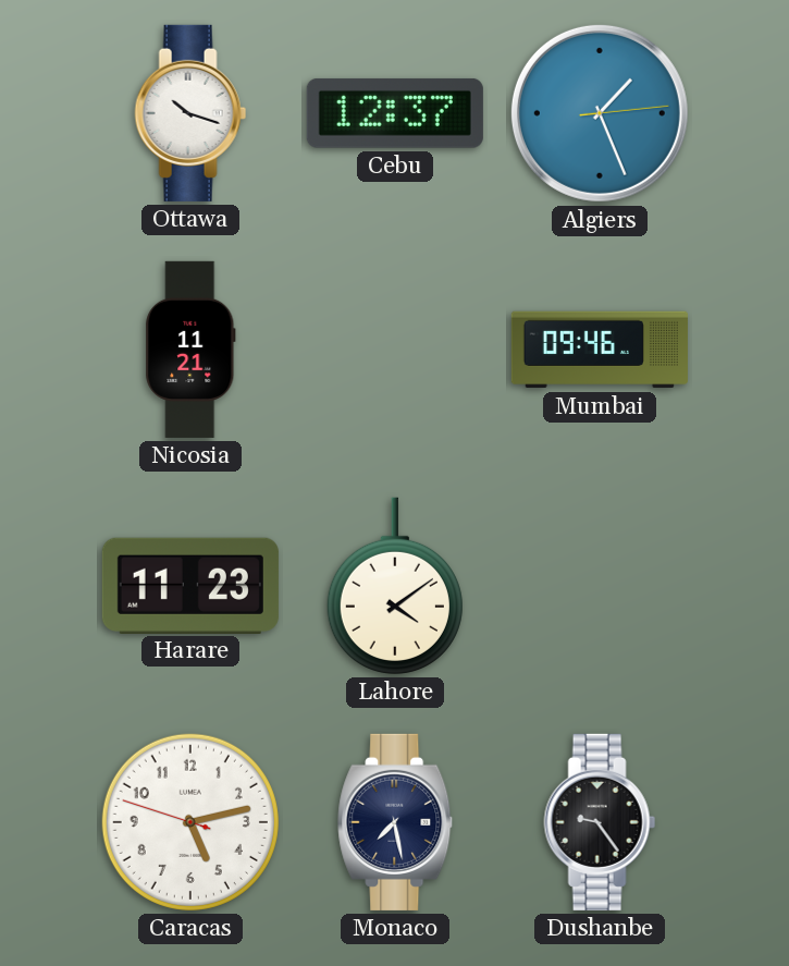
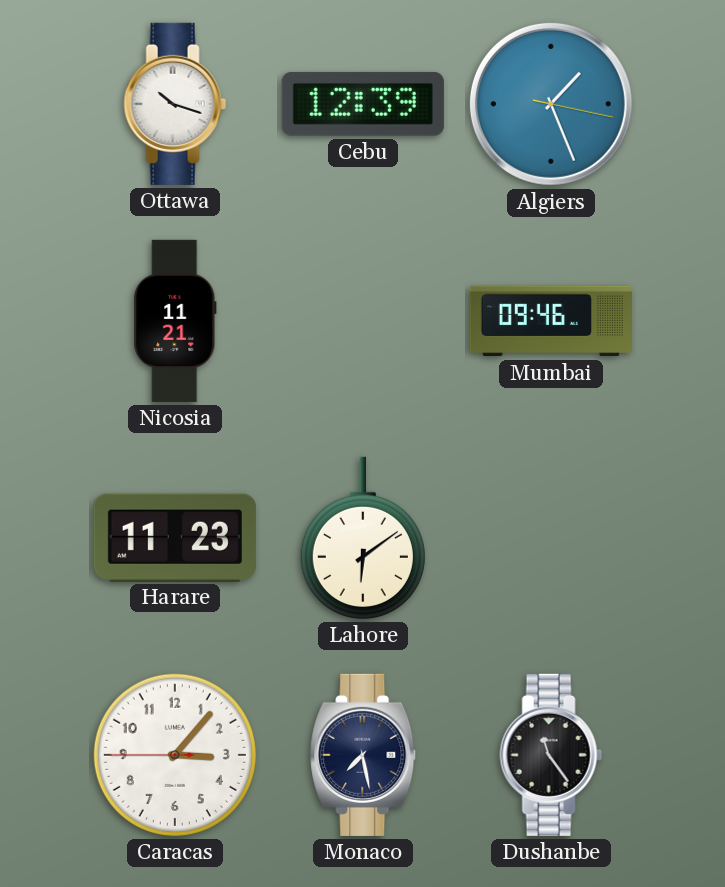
Cebu: 12:37 -> 12:39
Algiers: 1:26:14 -> 1:26:17
Lahore: 4:09 -> 6:09
Caracas: 5:12 -> 3:06
Dushanbe: 9:24 -> 11:24
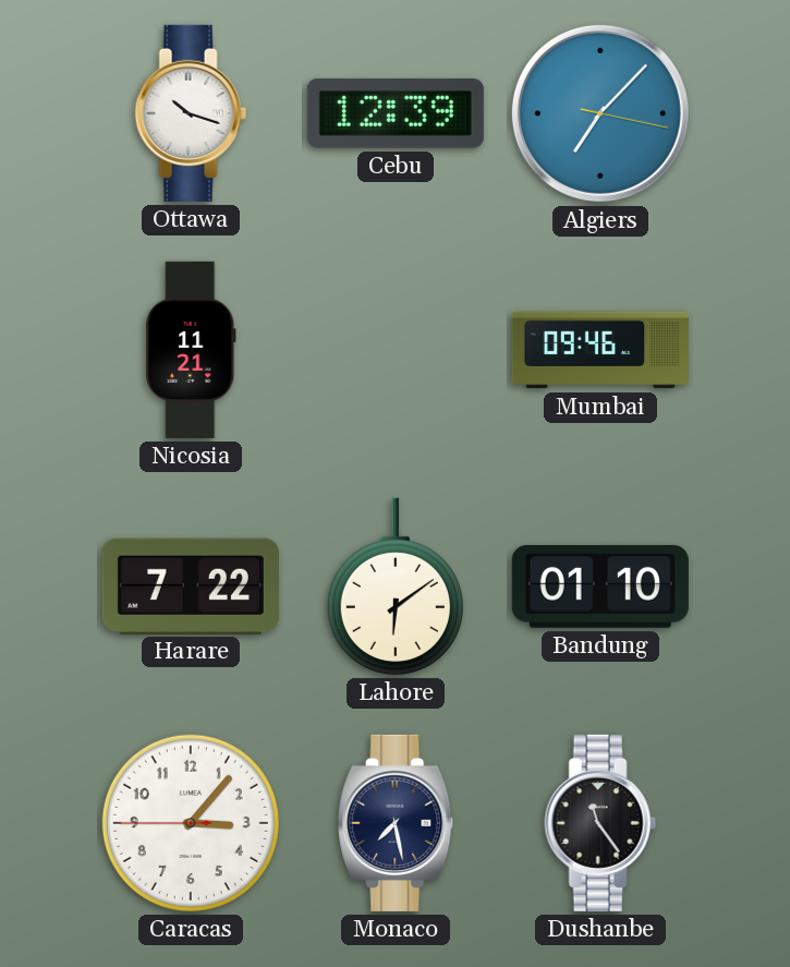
Algiers: 1:26 -> 7:07
Harare: 11:23 -> 7:22
Bandung: none -> 01:10
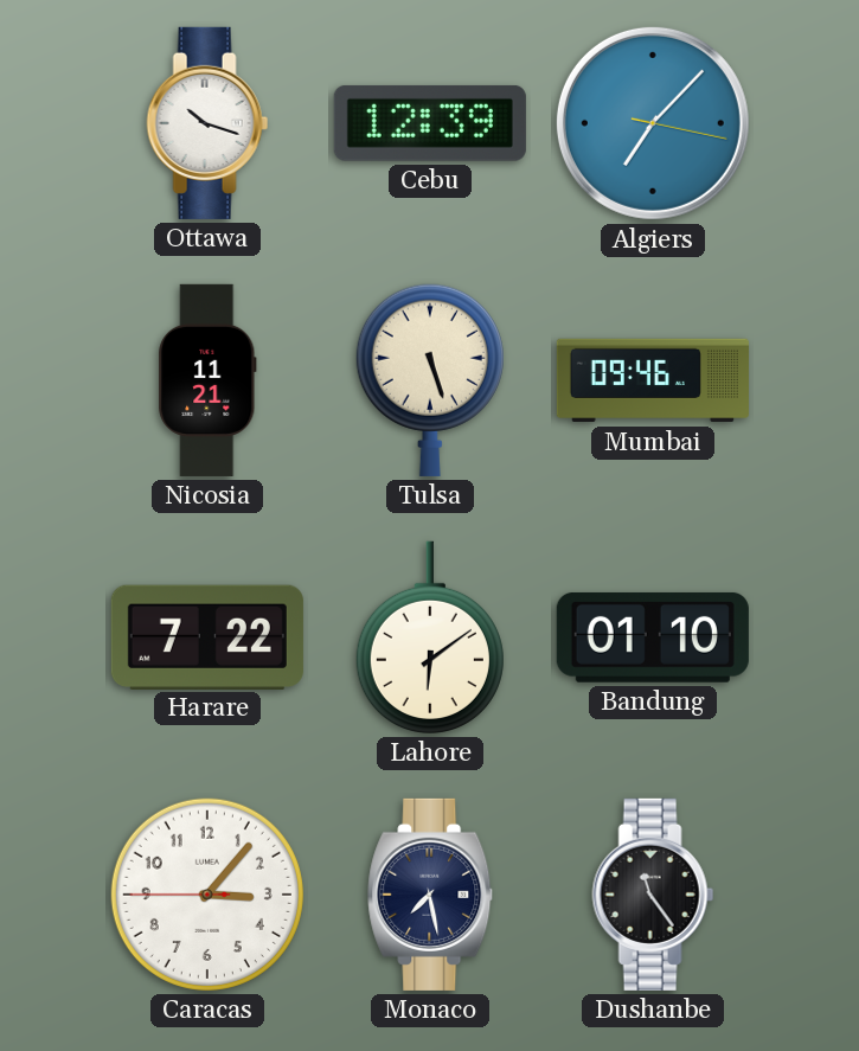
Tulsa: none -> 5:27
